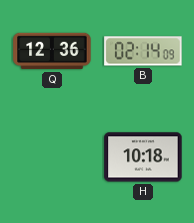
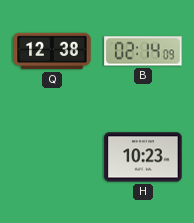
Q: 12:36 -> 12:38
H: 10:18 -> 10:23
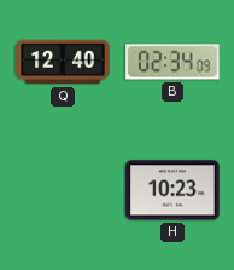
Q: 12:38 -> 12:40
B: 02:14 -> 02:34
